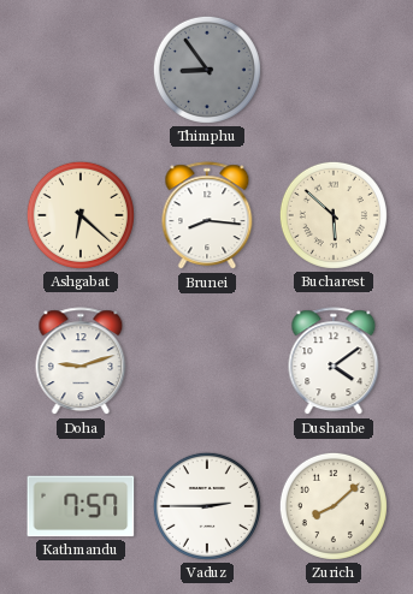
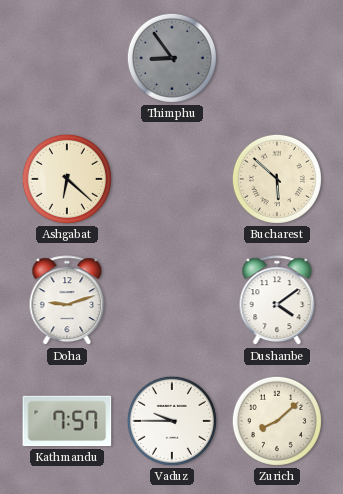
Brunei: 8:16 -> none
Vaduz: 2:45 -> 9:45
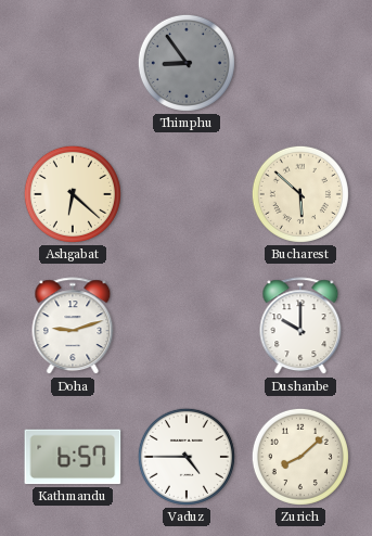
Dushanbe: 4:09 -> 10:00
Kathmandu: 7:57 -> 6:57
Vaduz: 9:45 -> 4:45
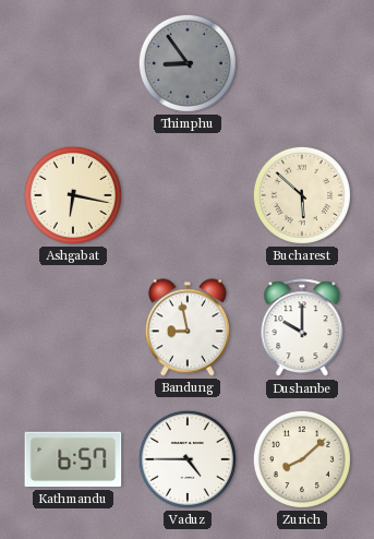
Ashgabat: 6:22 -> 6:17
Doha: 9:12 -> none
Bandung: none -> 8:58
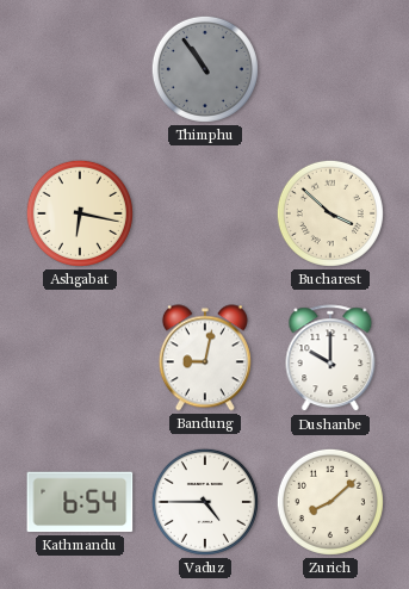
Thimphu: 8:54 -> 10:54
Bucharest: 5:52 -> 3:52
Bandung: 8:58 -> 9:02
Kathmandu: 6:57 -> 6:54
